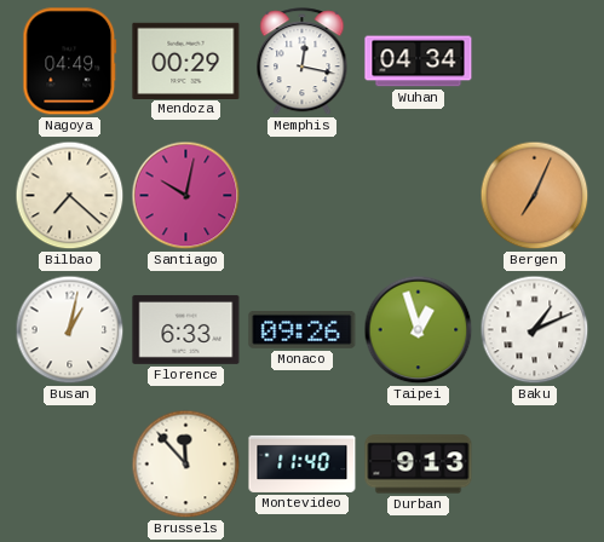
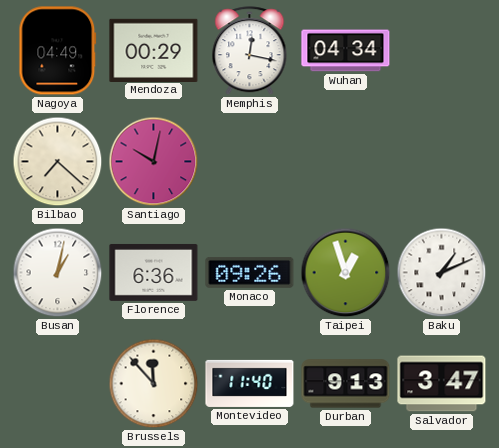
Bergen: 7:04 -> none
Florence: 6:33 -> 6:36
Salvador: none -> 3:47
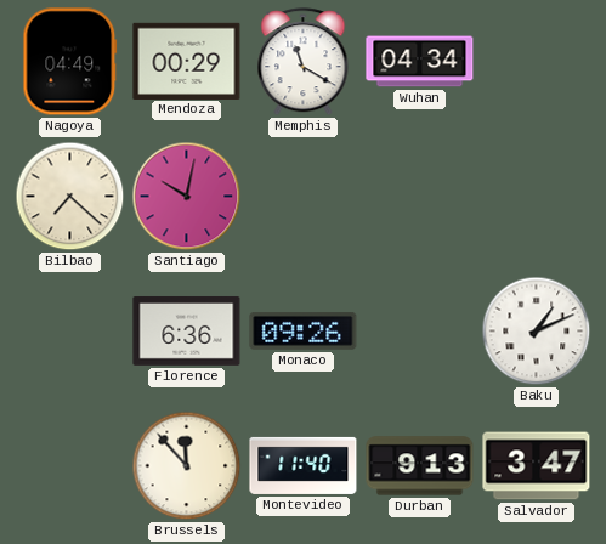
Memphis: 12:17 -> 11:20
Busan: 1:02 -> none
Taipei: 12:57 -> none
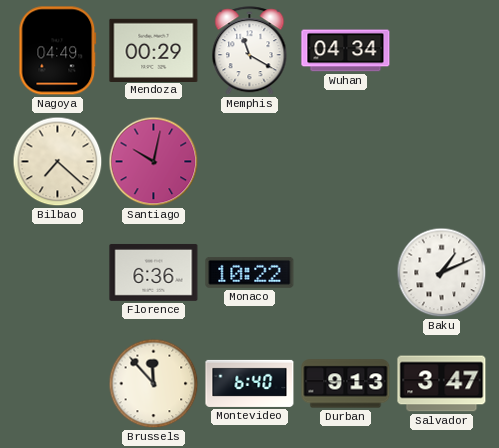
Monaco: 09:26 -> 10:22
Montevideo: 11:40 -> 6:40
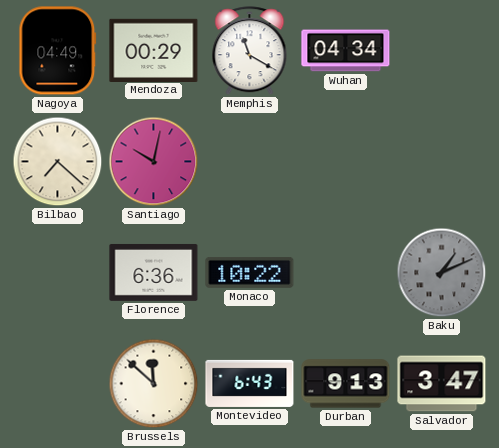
Baku dial: white -> grey
Brussels: 11:53 -> 11:52
Montevideo: 6:40 -> 6:43
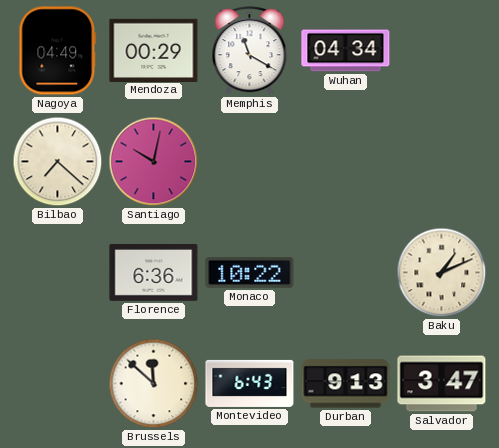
Baku dial: grey -> cream
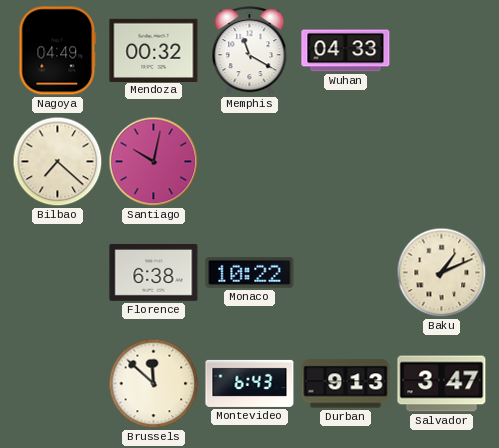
Mendoza: 00:29 -> 00:32
Wuhan: 04:34 -> 04:33
Florence: 6:36 -> 6:38
